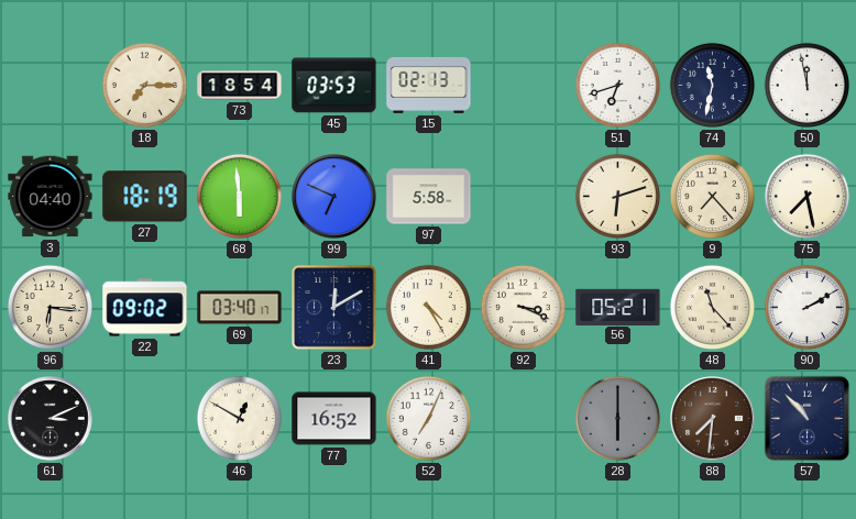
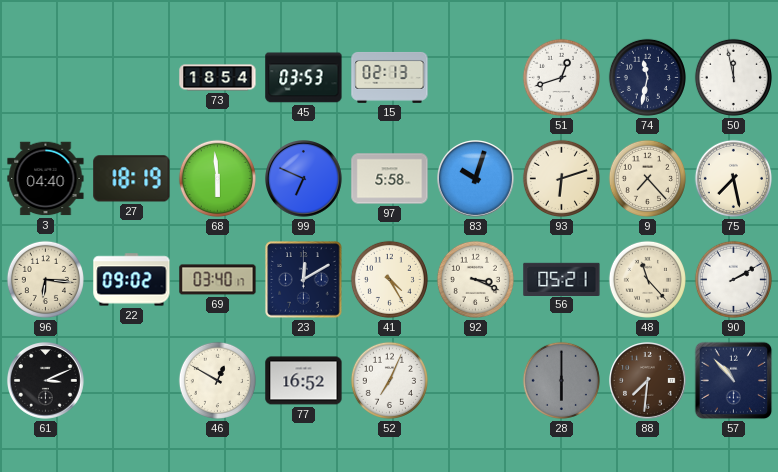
18: 7:15 -> none
51: 6:42 -> 12:42
83: none -> 10:03
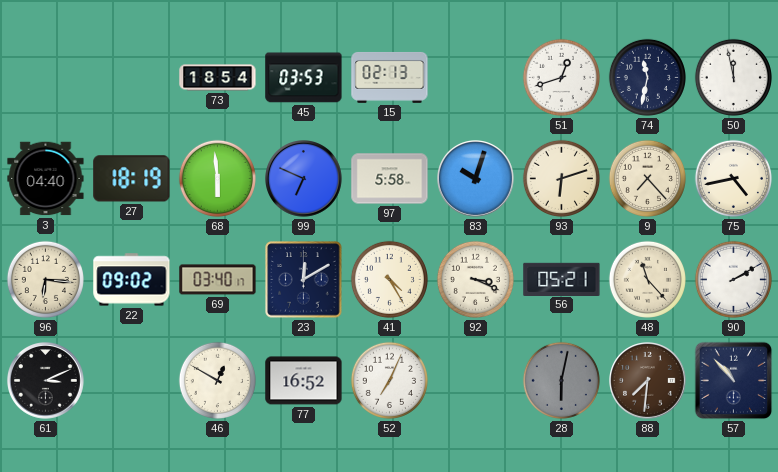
75: 7:28 -> 4:43
28: 6:00 -> 6:02
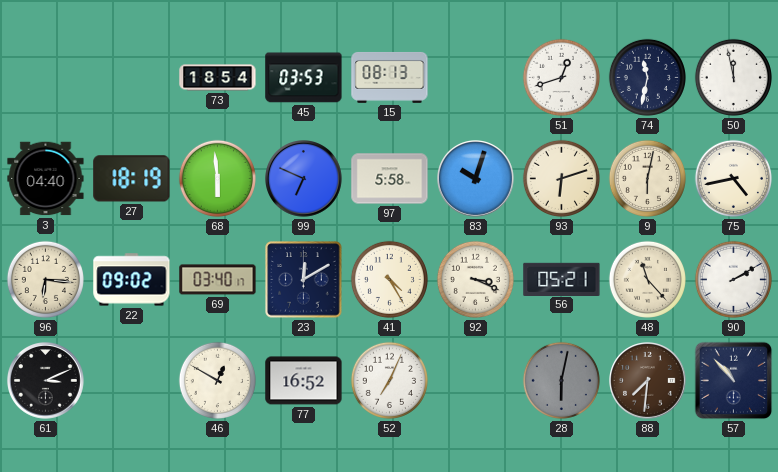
15: 02:13 -> 08:13
9: 7:23 -> 6:02
